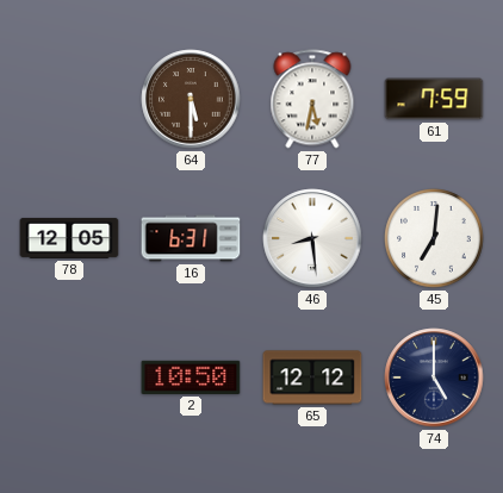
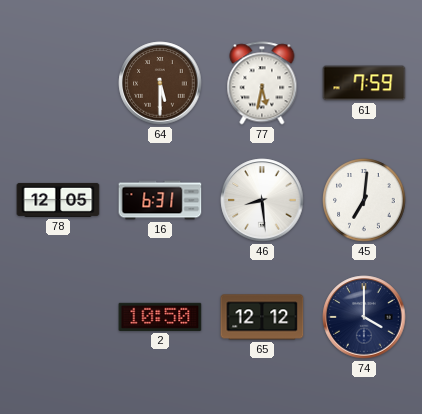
74: 5:00 -> 4:00
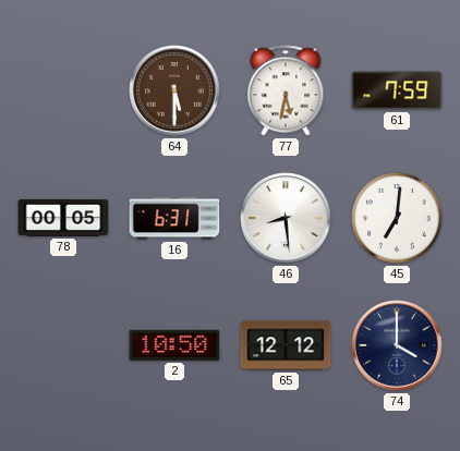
78: 12:05 -> 00:05
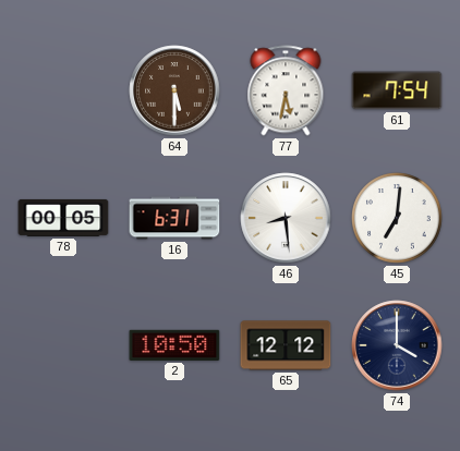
61: 7:59 -> 7:54
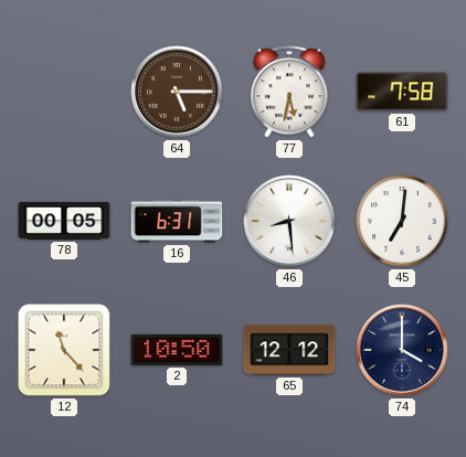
64: 5:30 -> 5:15
61: 7:54 -> 7:58
12: none -> 11:23
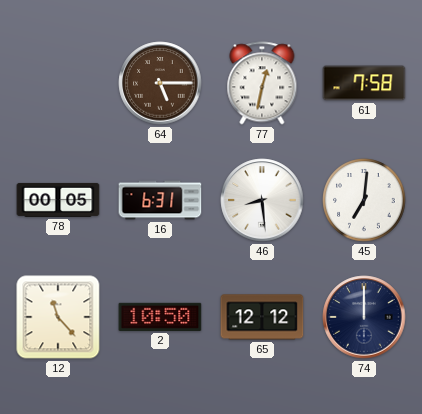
77: 5:32 -> 12:32
74: 4:00 -> 12:00
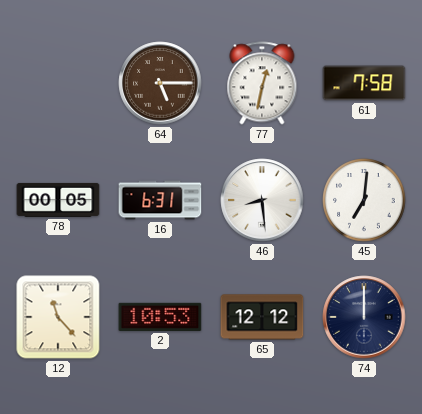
2: 10:50 -> 10:53
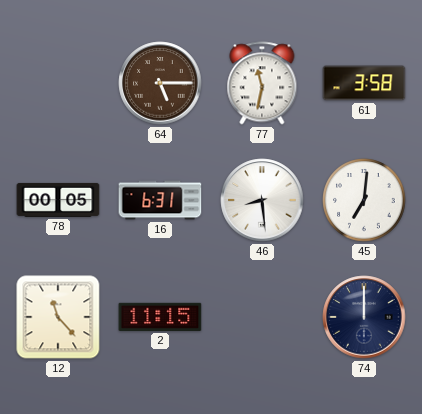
77: 12:32 -> 11:32
61: 7:58 -> 3:58
2: 10:53 -> 11:15
65: 12:12 -> none
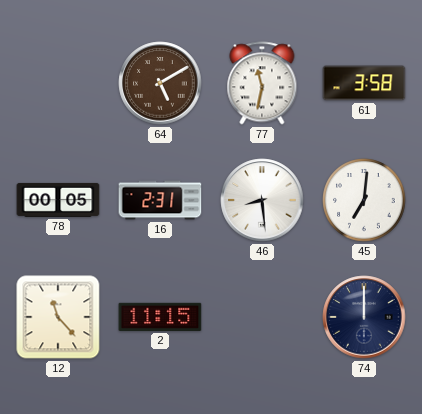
64: 5:15 -> 5:10
16: 6:31 -> 2:31
